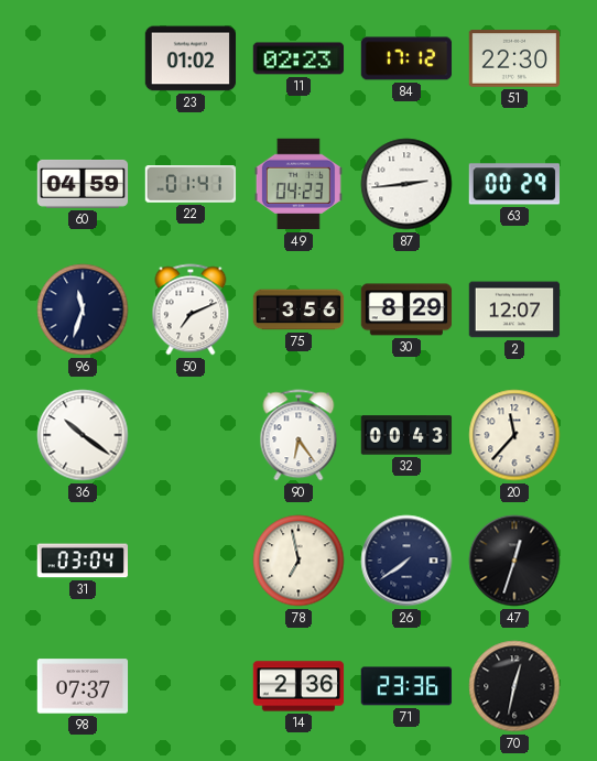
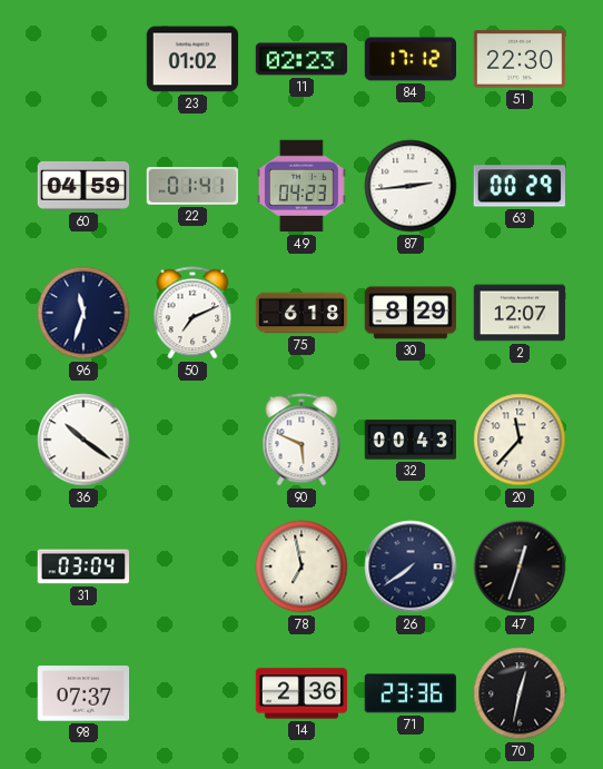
75: 3:56 -> 6:18
90: 6:24 -> 5:49
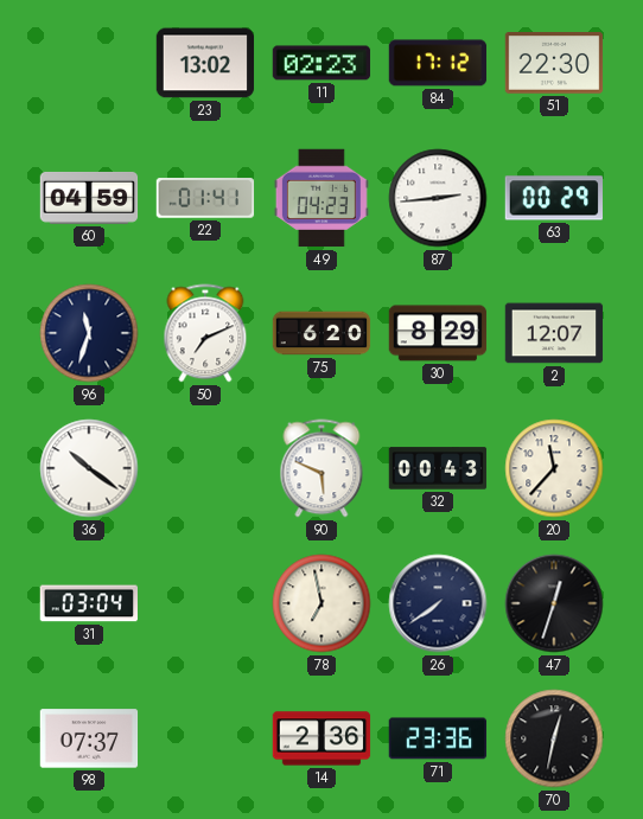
23: 01:02 -> 13:02
75: 6:18 -> 6:20
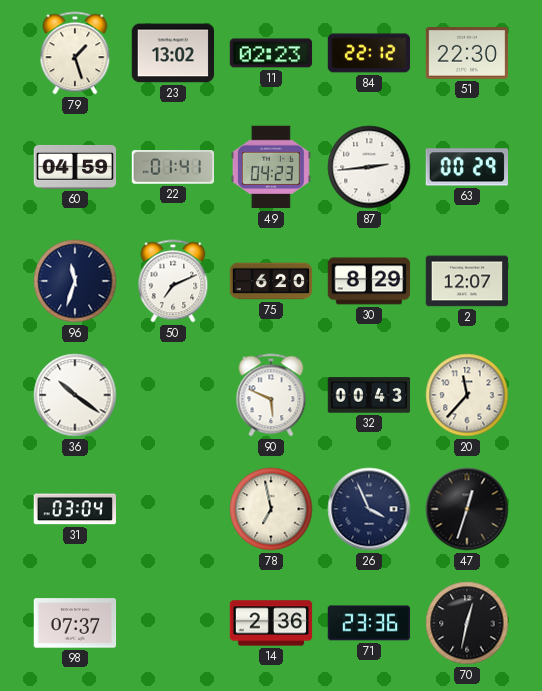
79: none -> 1:27
84: 17:12 -> 22:12
26: 7:39 -> 3:56
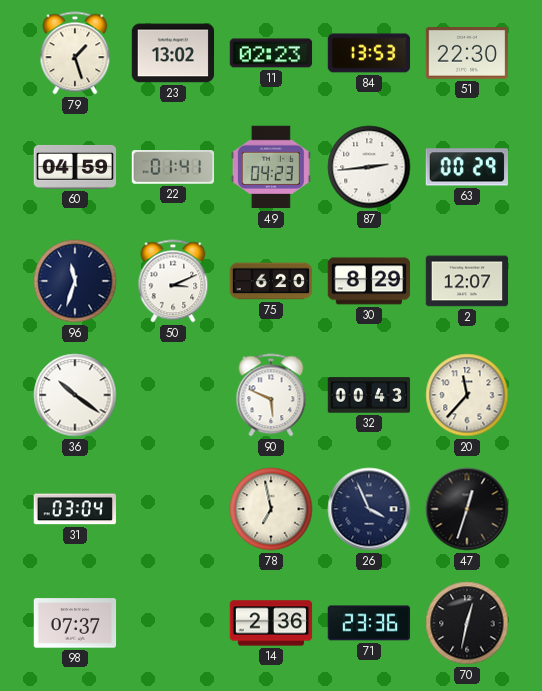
84: 22:12 -> 13:53
50: 7:11 -> 3:11
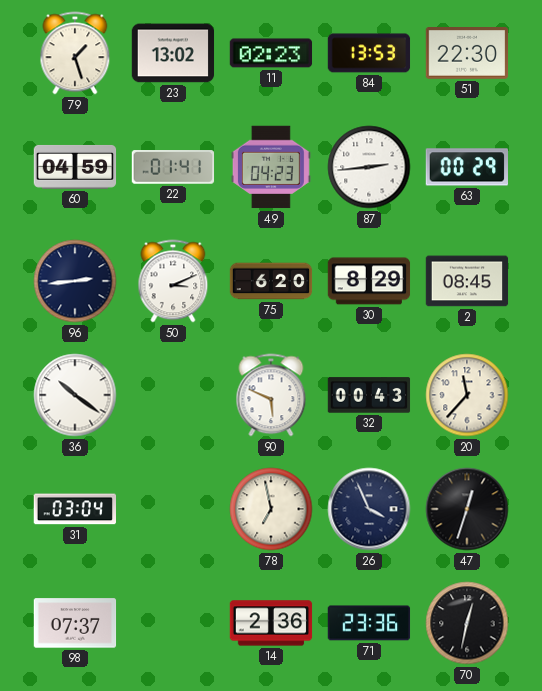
96: 11:33 -> 2:44
2: 12:07 -> 08:45
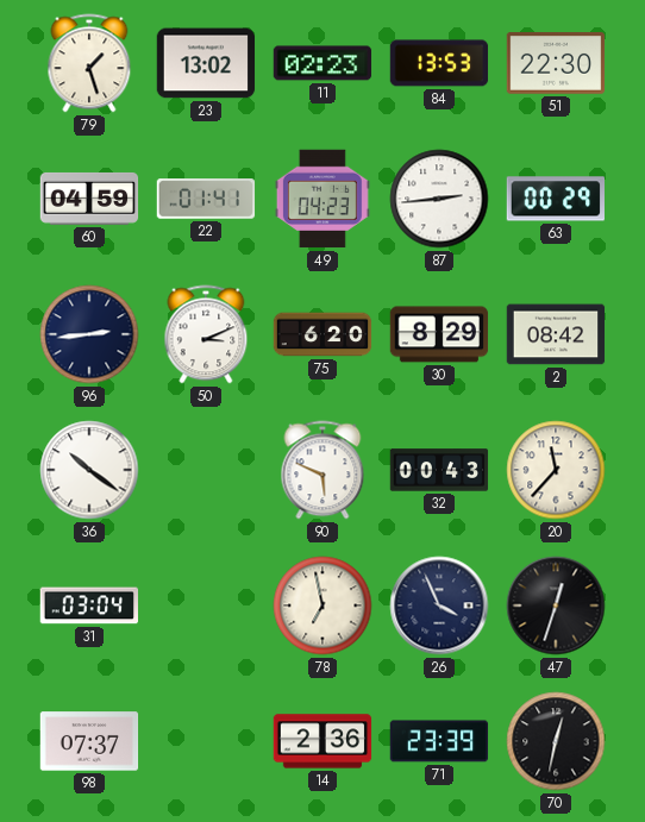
2: 08:45 -> 08:42
71: 23:36 -> 23:39
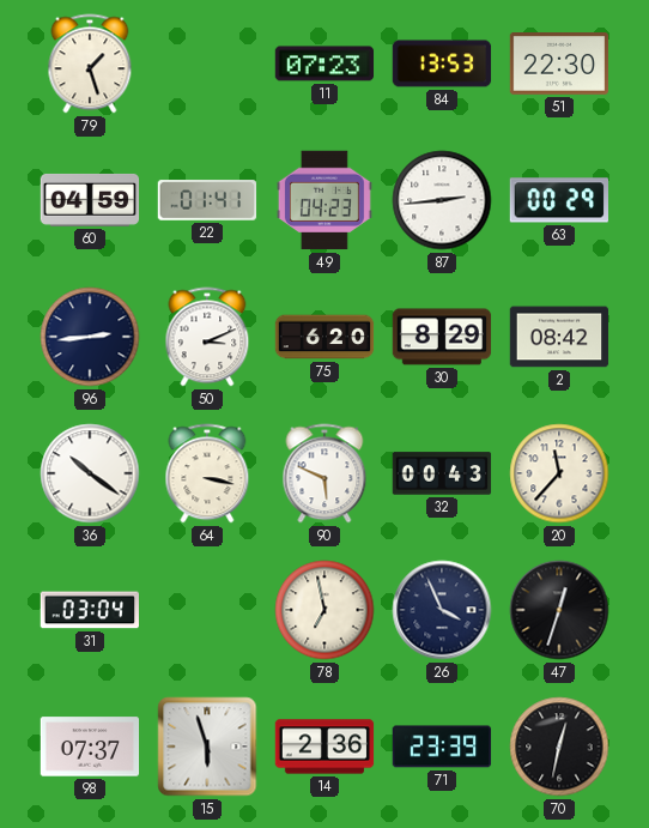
23: 13:02 -> none
11: 02:23 -> 07:23
64: none -> 3:17
15: none -> 5:57
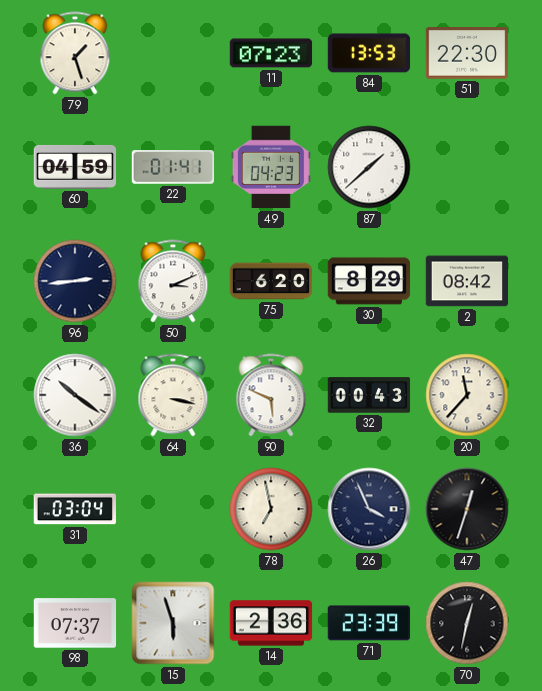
87: 2:44 -> 1:38
63: 00:29 -> none
